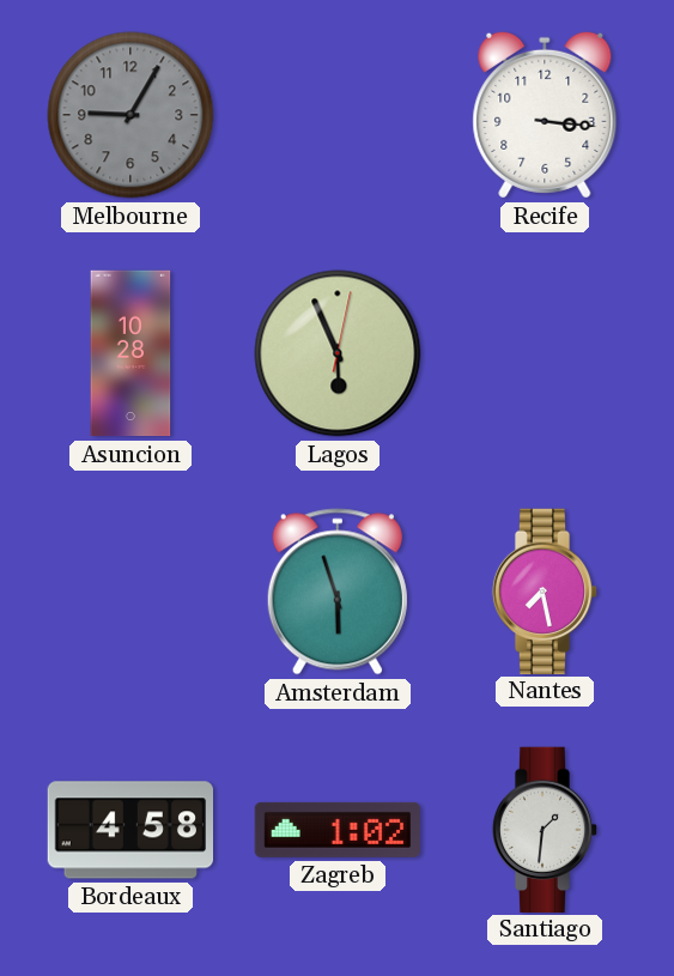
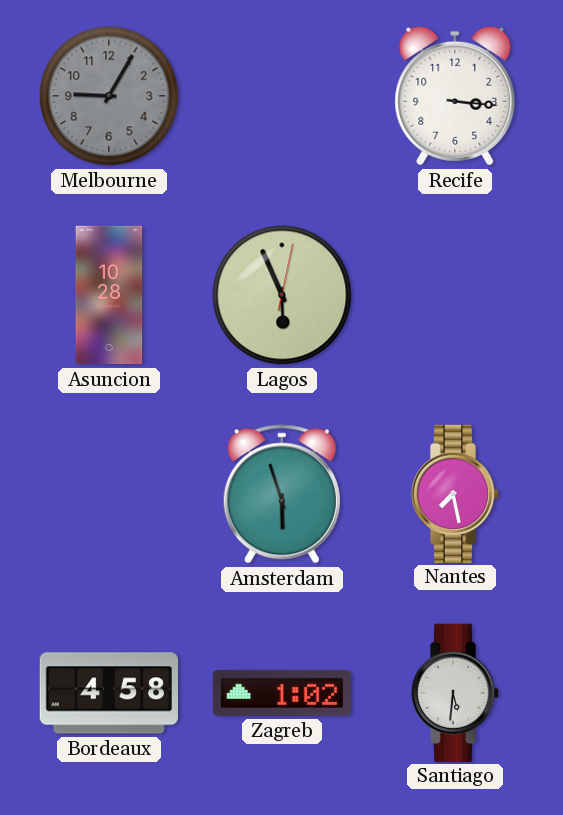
Santiago: 1:31 -> 5:31
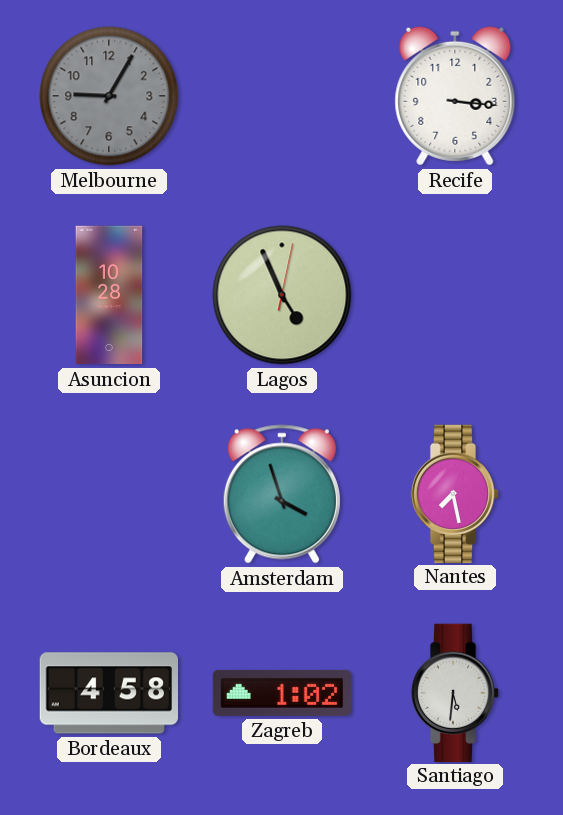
Lagos: 5:56 -> 4:56
Amsterdam: 5:57 -> 3:57
